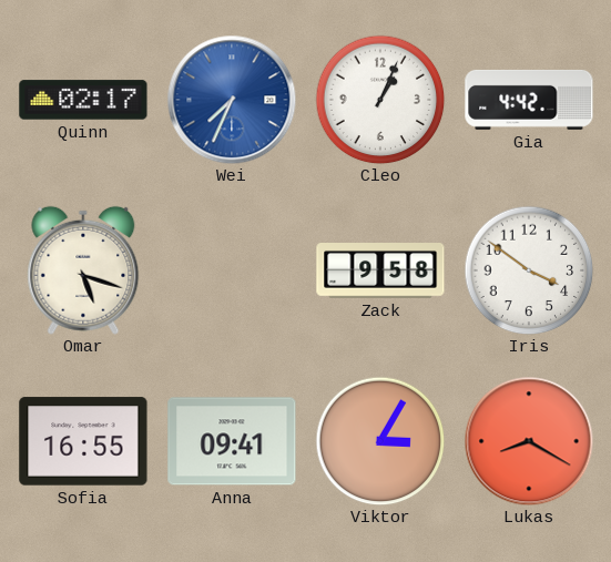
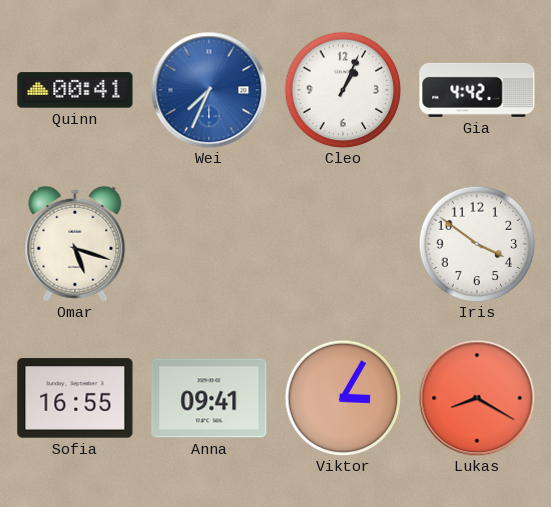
Quinn: 02:17 -> 00:41
Zack: 9:58 -> none
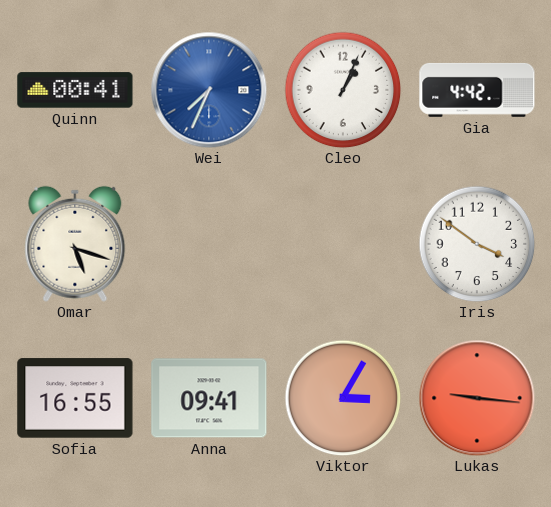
Lukas: 8:20 -> 9:16
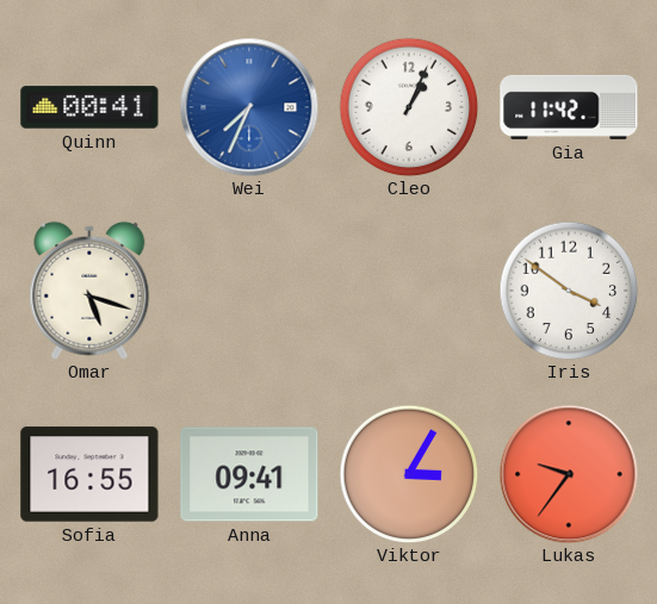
Gia: 4:42 -> 11:42
Lukas: 9:16 -> 9:36
